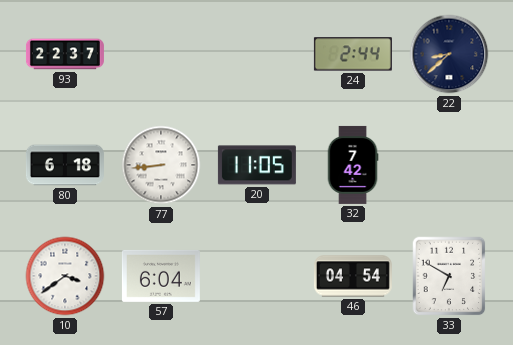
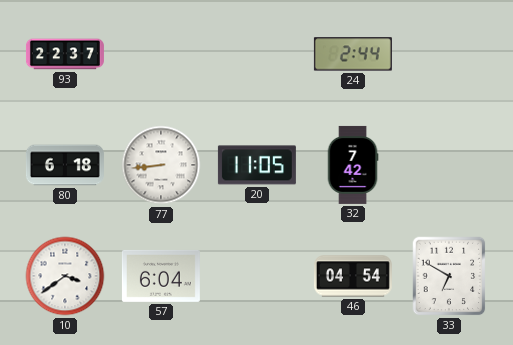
22: 8:38 -> none
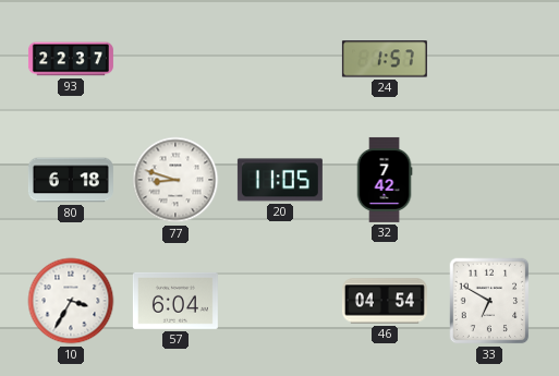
24: 2:44 -> 1:57
77: 8:44 -> 8:48
10: 3:39 -> 3:35
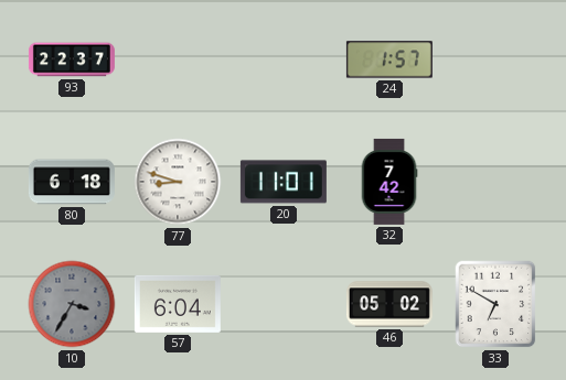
20: 11:05 -> 11:01
10 dial: white -> grey
46: 04:54 -> 05:02
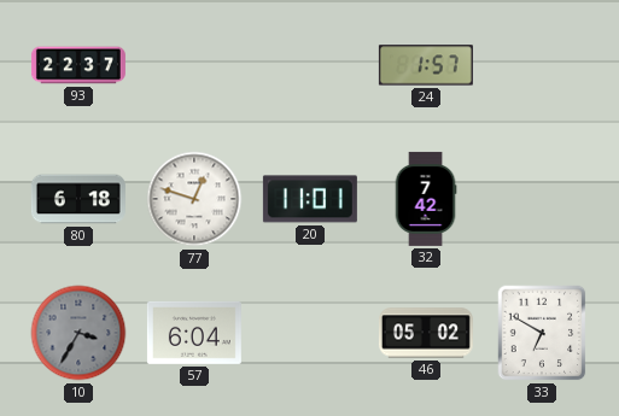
77: 8:48 -> 12:48
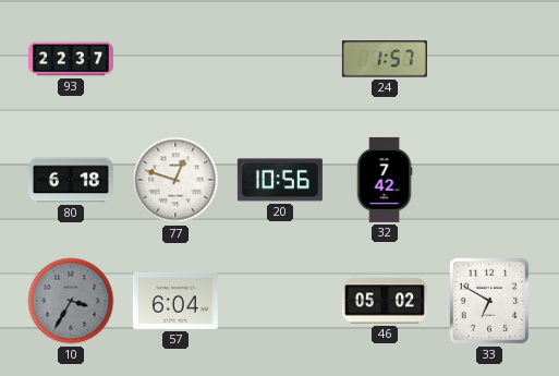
20: 11:01 -> 10:56
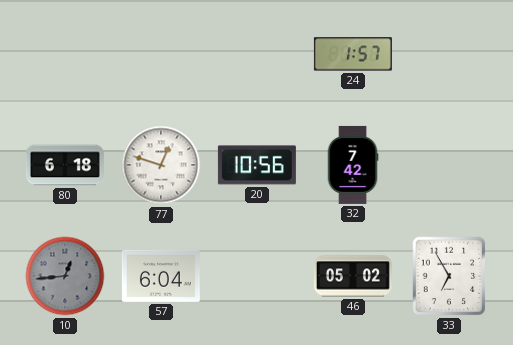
93: 22:37 -> none
10: 3:35 -> 12:44
33: 6:50 -> 6:55
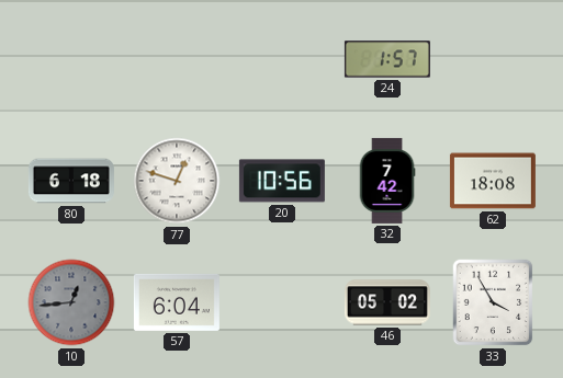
62: none -> 18:08
33: 6:55 -> 3:55
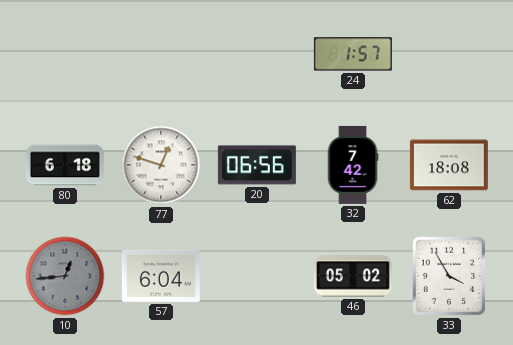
20: 10:56 -> 06:56
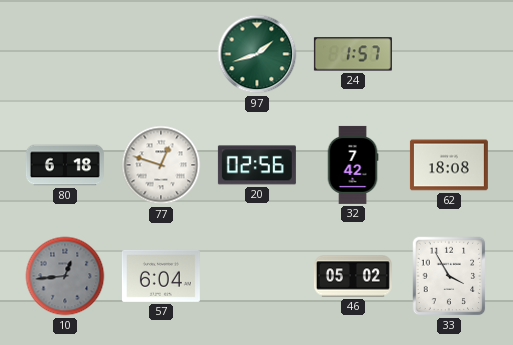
97: none -> 1:42
20: 06:56 -> 02:56
